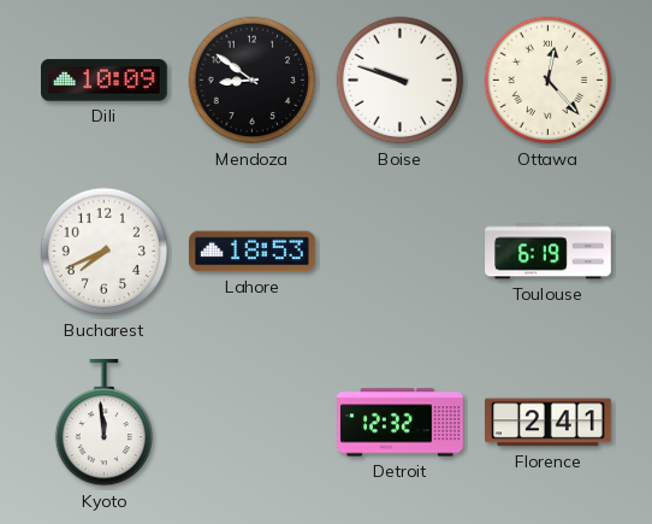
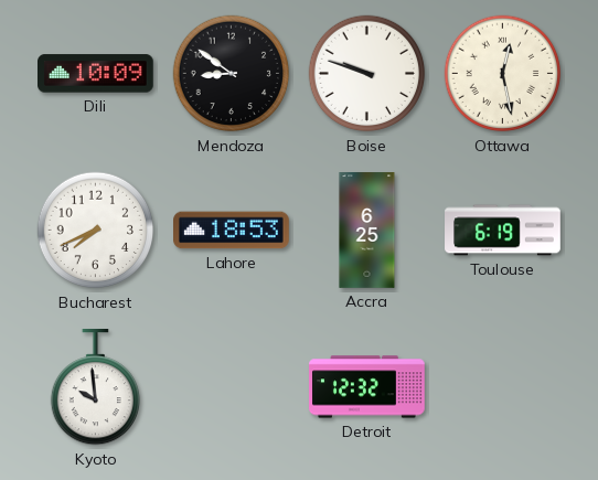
Ottawa: 12:23 -> 12:28
Accra: none -> 6:25
Kyoto: 11:59 -> 9:59
Florence: 2:41 -> none
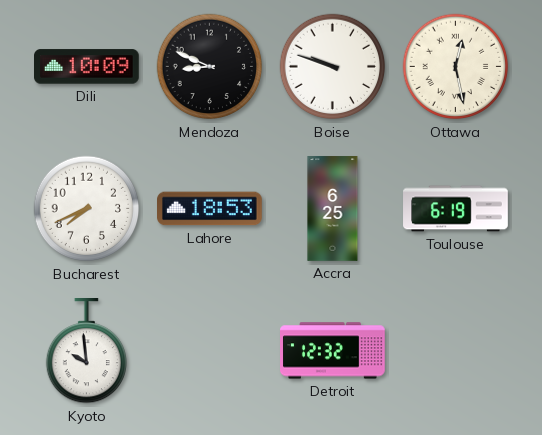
Mendoza: 8:51 -> 8:49
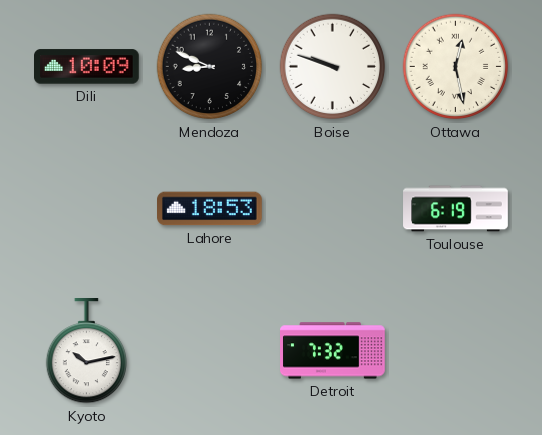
Bucharest: 7:41 -> none
Accra: 6:25 -> none
Kyoto: 9:59 -> 10:13
Detroit: 12:32 -> 7:32
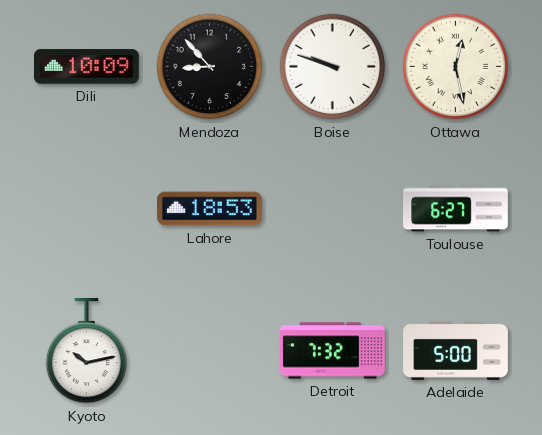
Mendoza: 8:49 -> 8:53
Toulouse: 6:19 -> 6:27
Adelaide: none -> 5:00
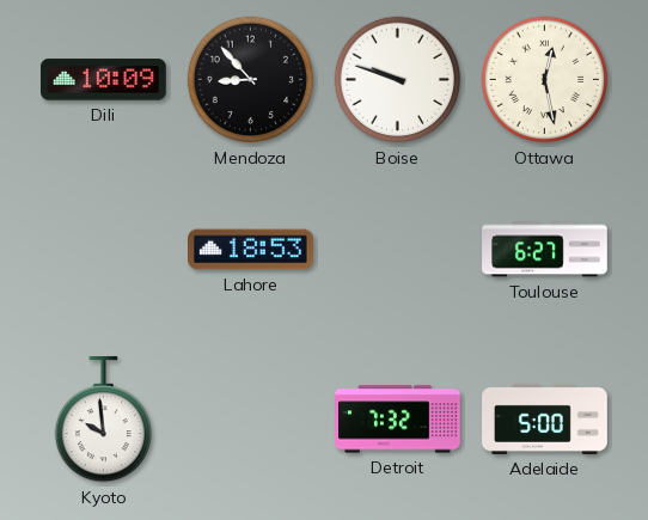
Kyoto: 10:13 -> 9:59
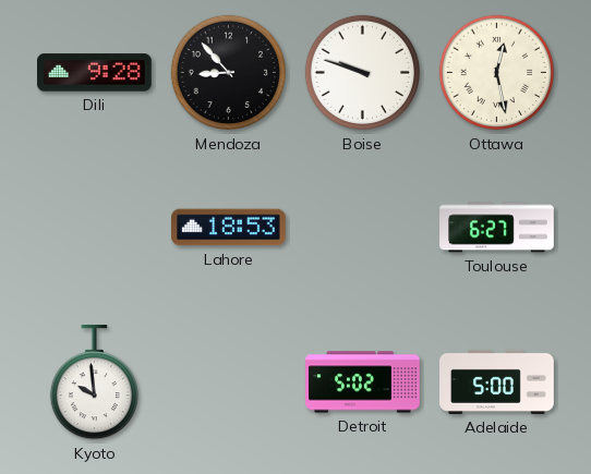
Dili: 10:09 -> 9:28
Detroit: 7:32 -> 5:02
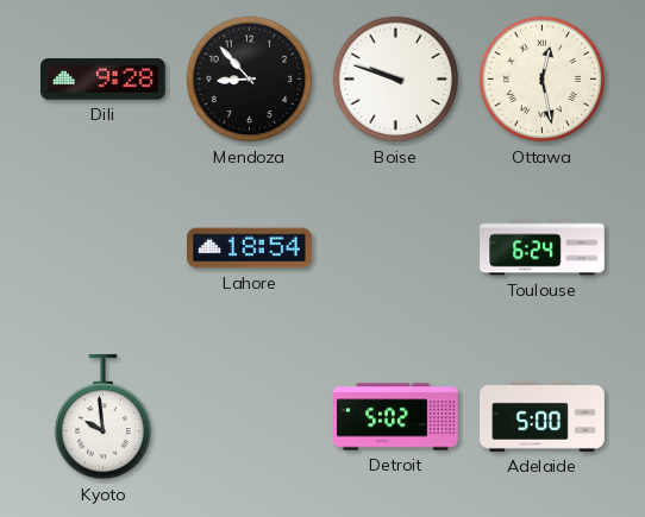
Lahore: 18:53 -> 18:54
Toulouse: 6:27 -> 6:24
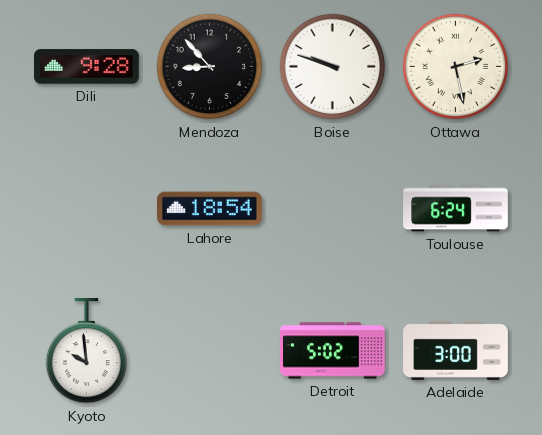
Ottawa: 12:28 -> 2:28
Adelaide: 5:00 -> 3:00
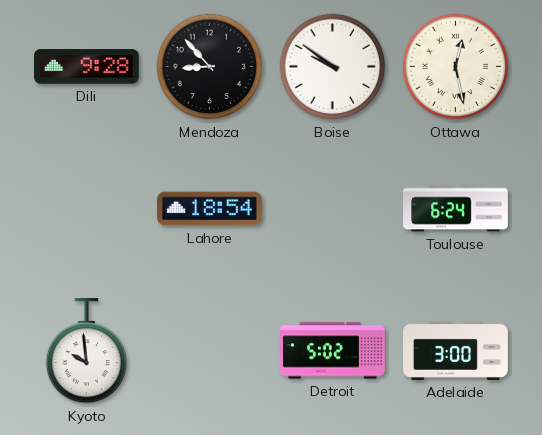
Boise: 9:48 -> 9:51
Ottawa: 2:28 -> 12:28
